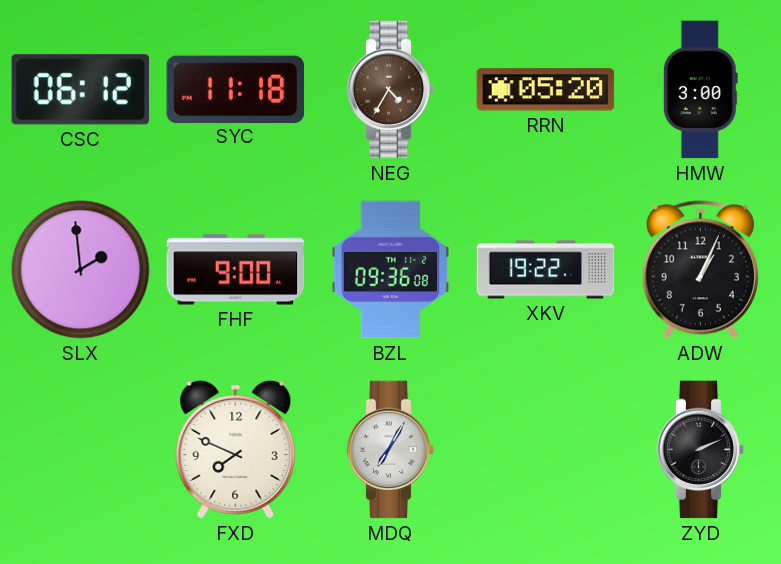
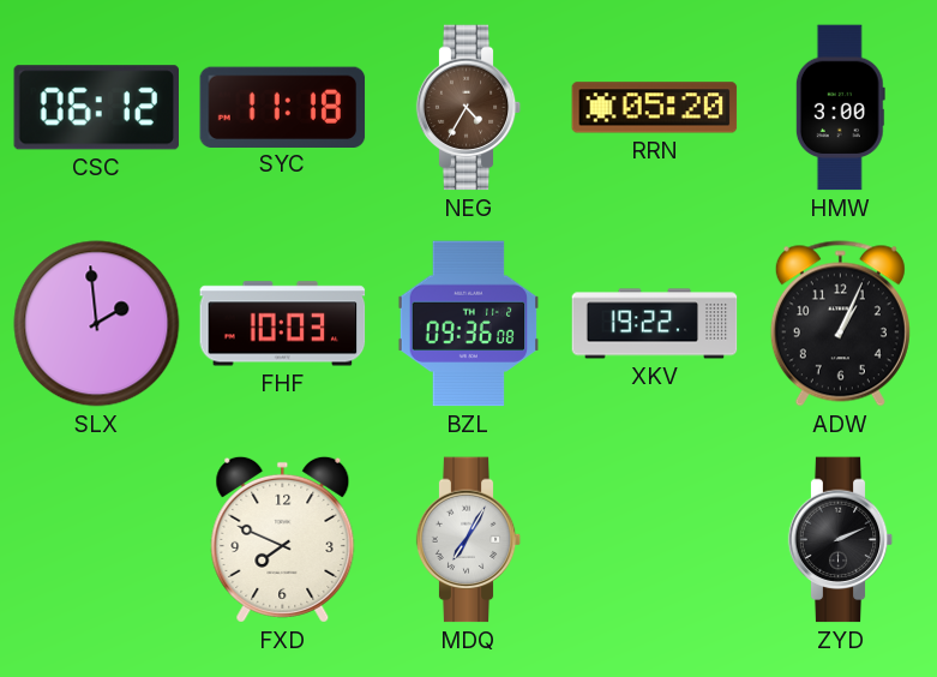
FHF: 9:00 -> 10:03
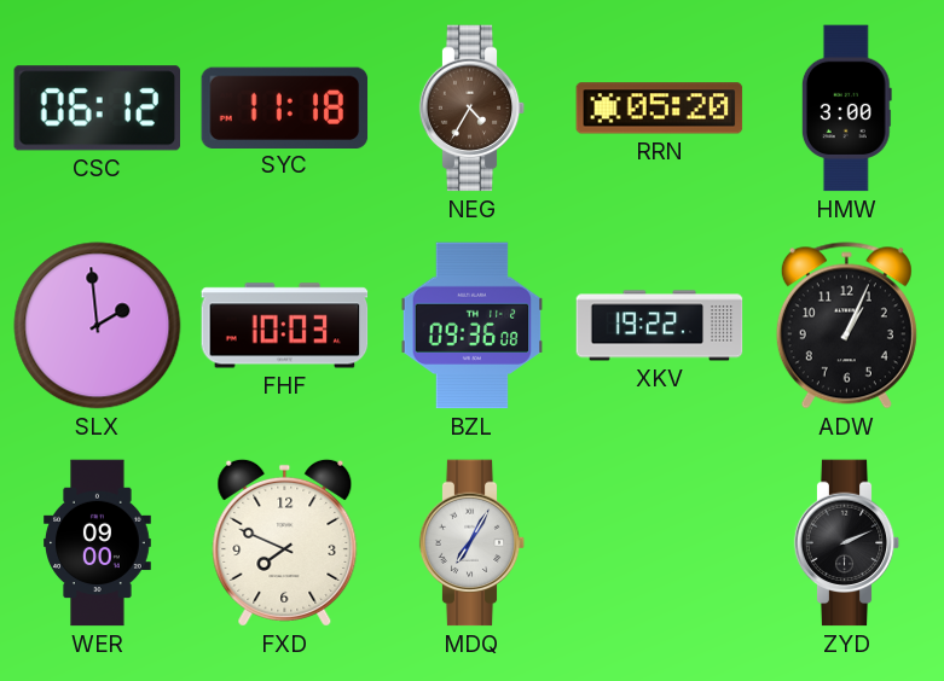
WER: none -> 09:00
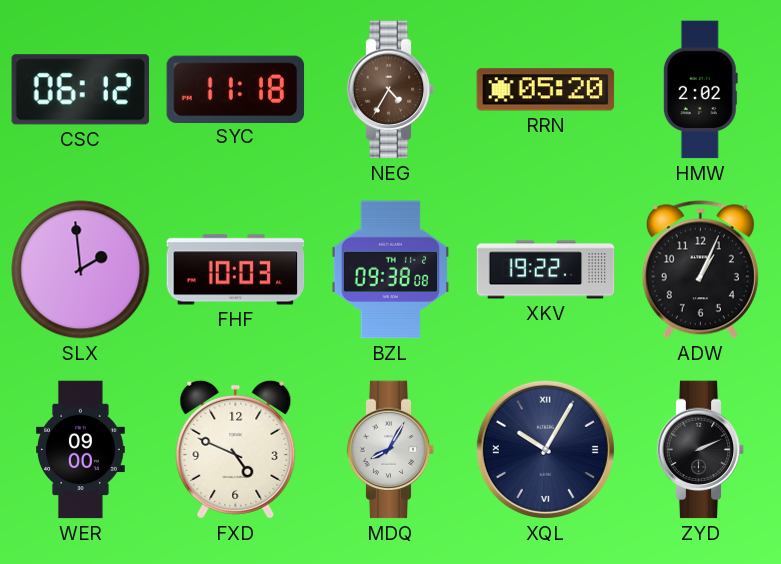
HMW: 3:00 -> 2:02
BZL: 09:36 -> 09:38
FXD: 7:49 -> 4:49
MDQ: 7:05 -> 8:05
XQL: none -> 10:05
